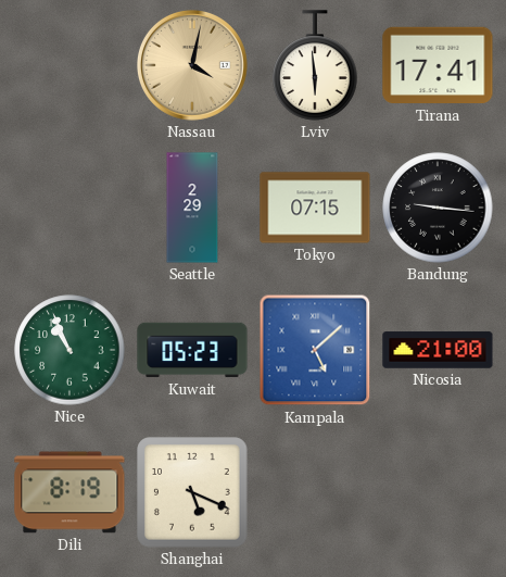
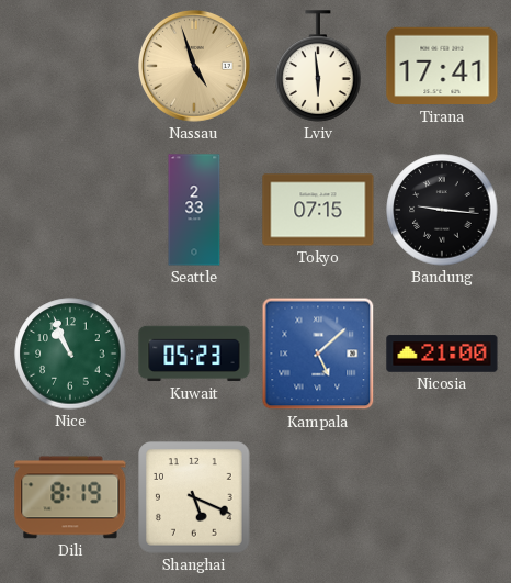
Nassau: 4:02 -> 4:57
Seattle: 2:29 -> 2:33
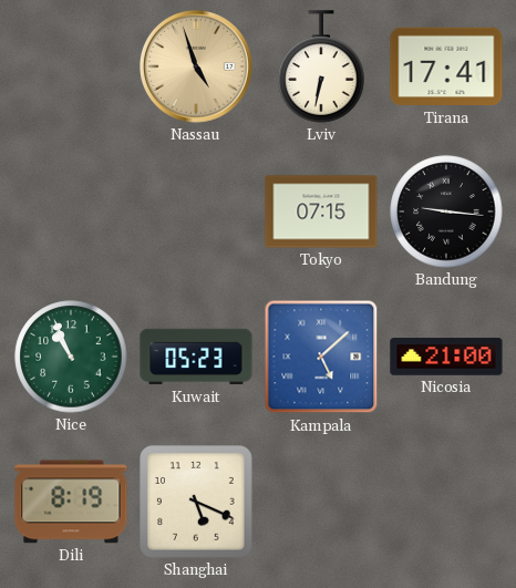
Lviv: 5:59 -> 6:32
Seattle: 2:33 -> none
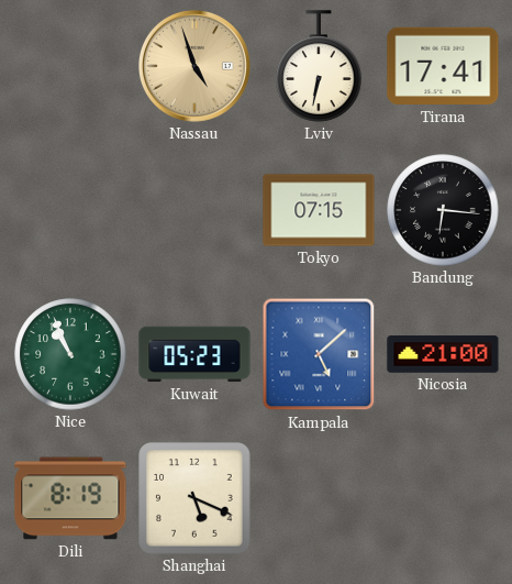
Bandung: 9:16 -> 6:16
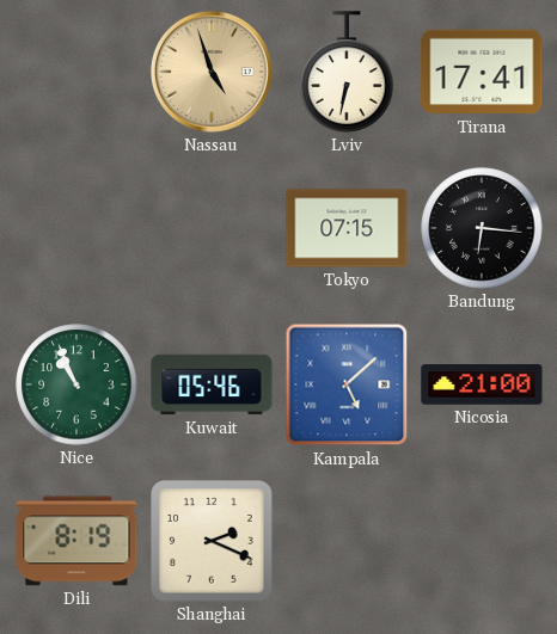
Kuwait: 05:23 -> 05:46
Shanghai: 5:19 -> 2:19
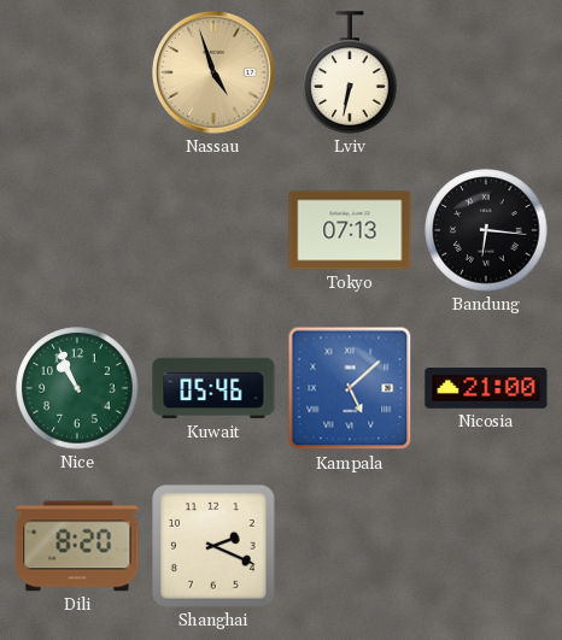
Tirana: 17:41 -> none
Tokyo: 07:15 -> 07:13
Dili: 8:19 -> 8:20
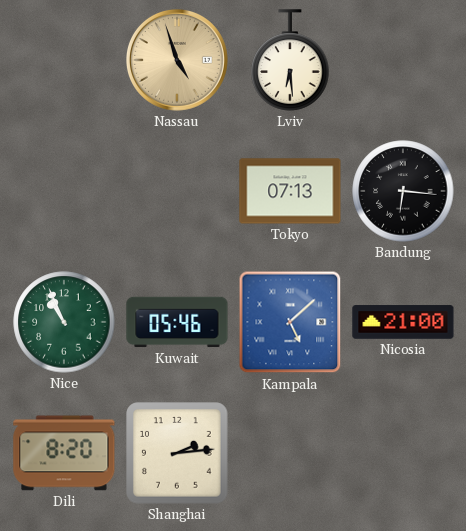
Lviv: 6:32 -> 6:29
Shanghai: 2:19 -> 2:14
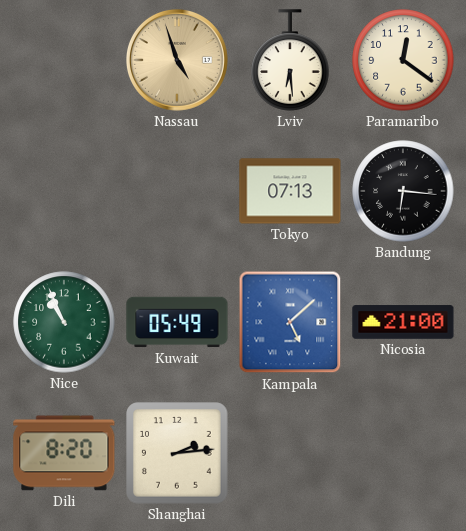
Paramaribo: none -> 12:21
Kuwait: 05:46 -> 05:49
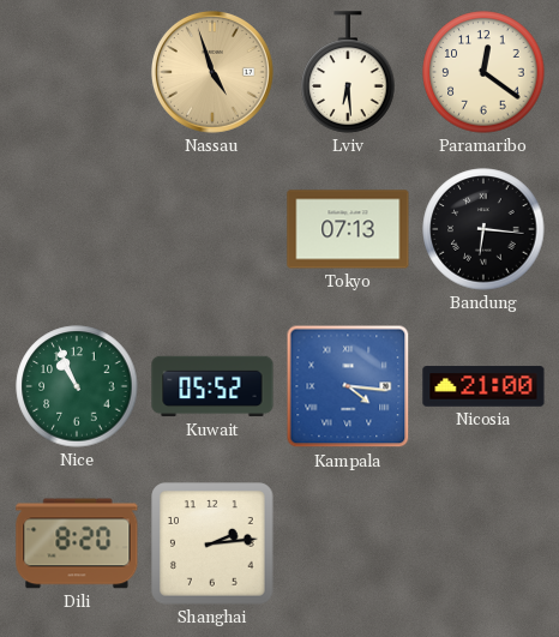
Kuwait: 05:49 -> 05:52
Kampala: 5:08 -> 4:16
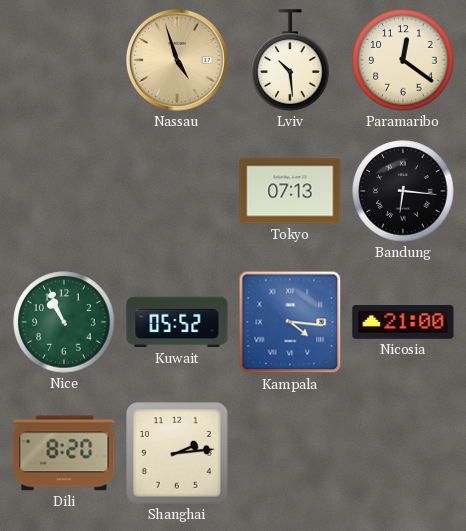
Lviv: 6:29 -> 10:29
